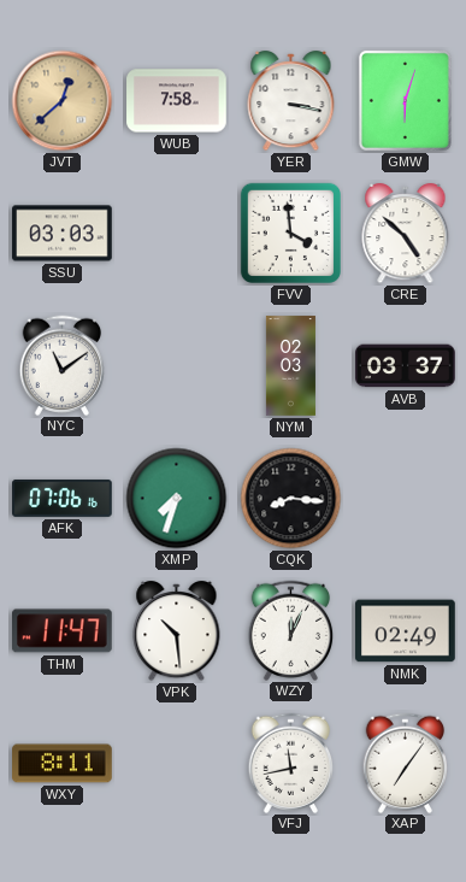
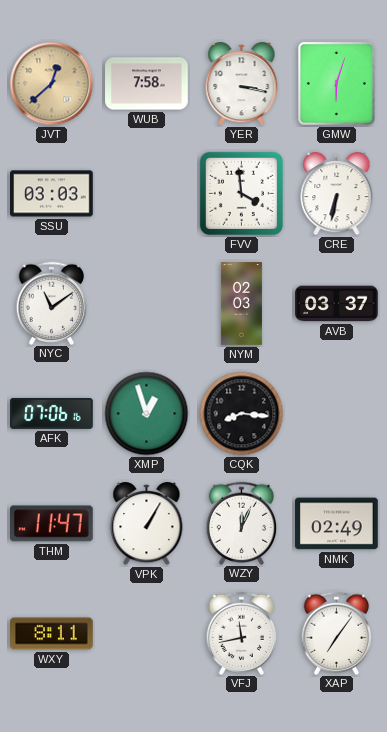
CRE: 4:52 -> 6:32
XMP: 7:33 -> 12:57
VPK: 10:29 -> 1:05
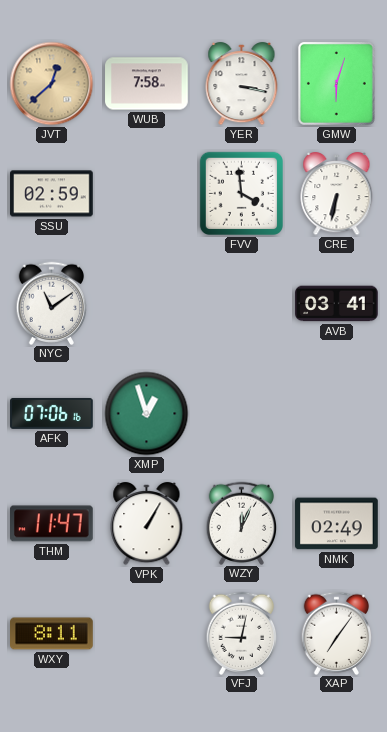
SSU: 03:03 -> 02:59
NYM: 02:03 -> none
AVB: 03:37 -> 03:41
CQK: 8:16 -> none
VFJ: 11:43 -> 9:02
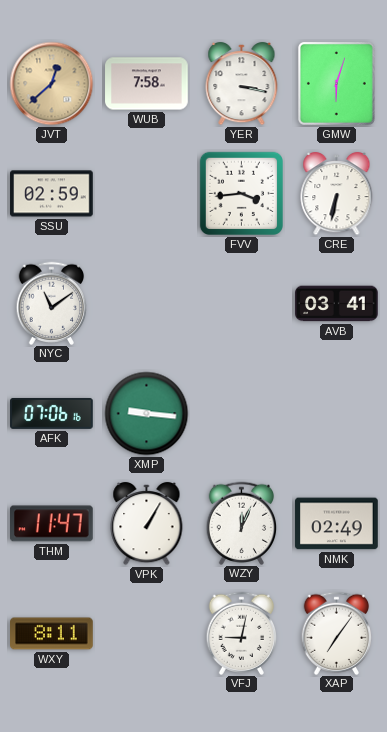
FVV: 3:59 -> 3:44
XMP: 12:57 -> 9:16
